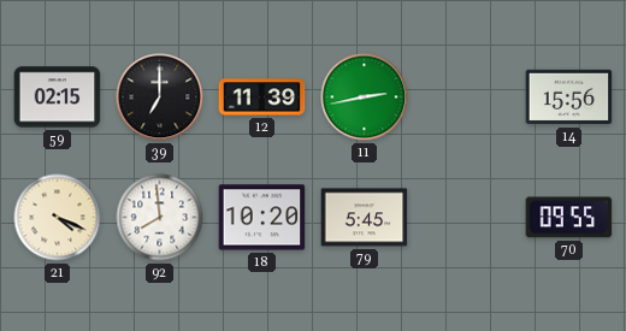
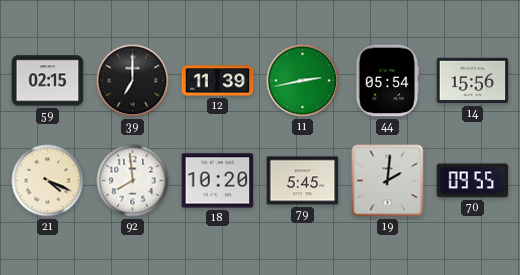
44: none -> 05:54
19: none -> 2:01
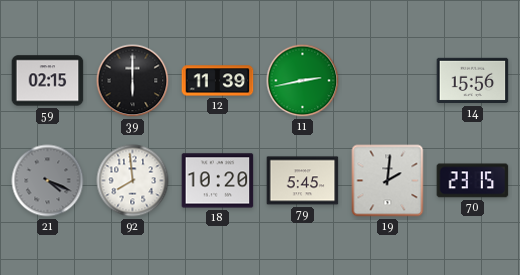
39: 7:00 -> 6:00
44: 05:54 -> none
21 dial: cream -> grey
70: 09:55 -> 23:15
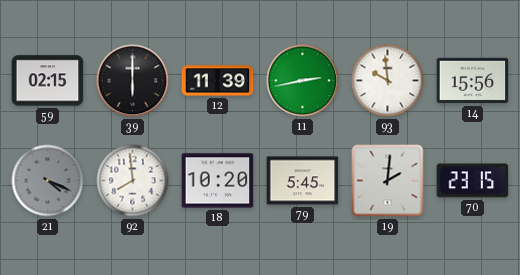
93: none -> 9:59
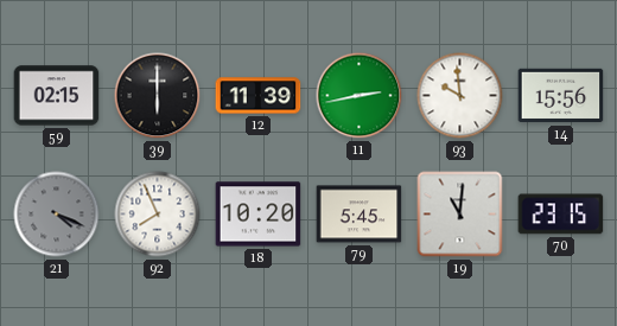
92: 7:59 -> 7:56
19: 2:01 -> 11:01
